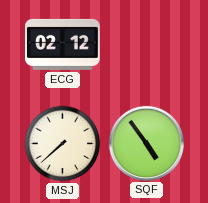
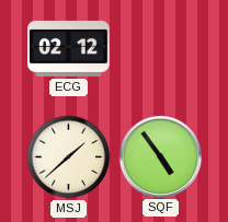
MSJ: 7:38 -> 1:38
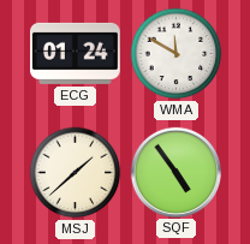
ECG: 02:12 -> 01:24
WMA: none -> 11:50
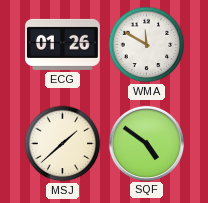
ECG: 01:24 -> 01:26
SQF: 4:54 -> 4:51
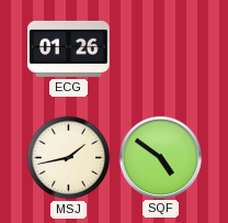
WMA: 11:50 -> none
MSJ: 1:38 -> 1:43
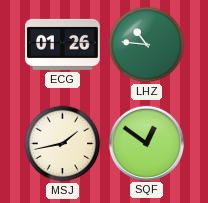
LHZ: none -> 10:46
SQF: 4:51 -> 12:51
